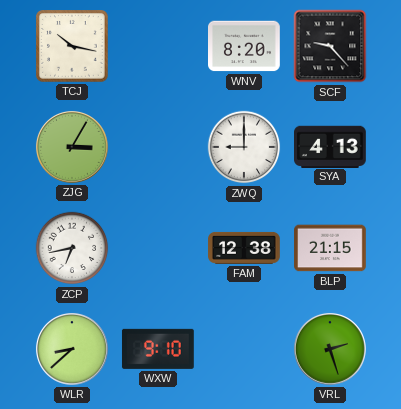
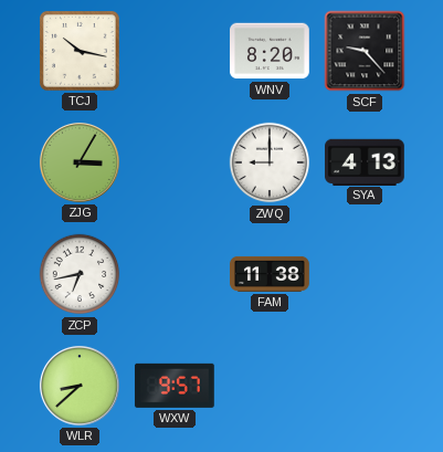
FAM: 12:38 -> 11:38
BLP: 21:15 -> none
WXW: 9:10 -> 9:57
VRL: 2:27 -> none
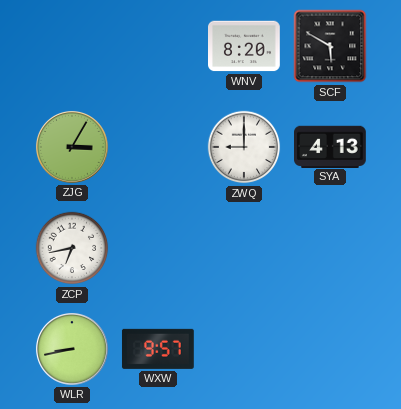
TCJ: 10:17 -> none
SCF: 9:23 -> 5:50
FAM: 11:38 -> none
WLR: 8:38 -> 8:43
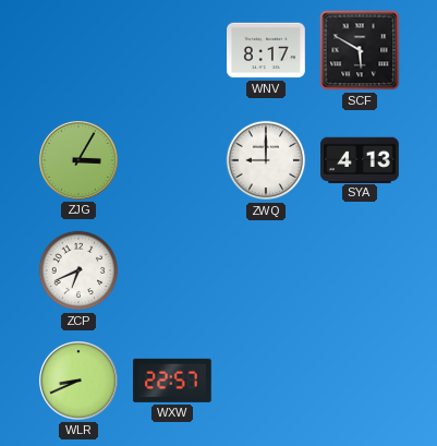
WNV: 8:20 -> 8:17
ZCP: 6:43 -> 6:41
WLR: 8:43 -> 8:41
WXW: 9:57 -> 22:57
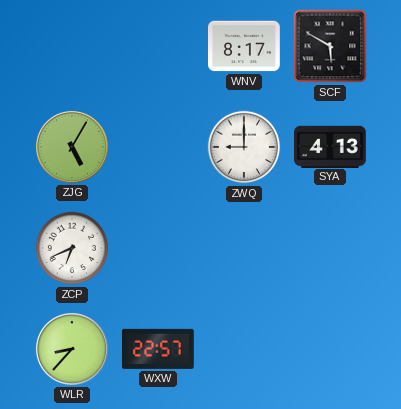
ZJG: 3:05 -> 5:05
WLR: 8:41 -> 8:37
